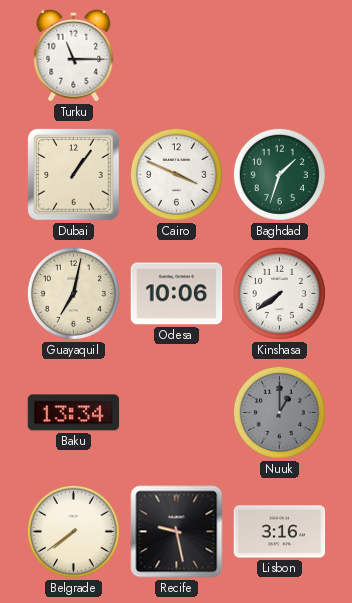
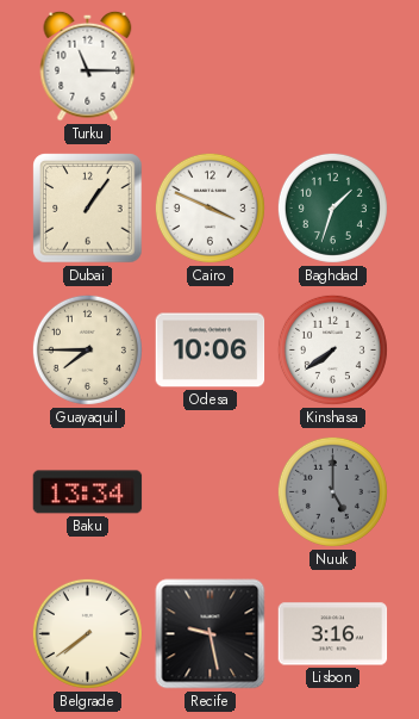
Guayaquil: 7:02 -> 7:45
Nuuk: 1:00 -> 5:00
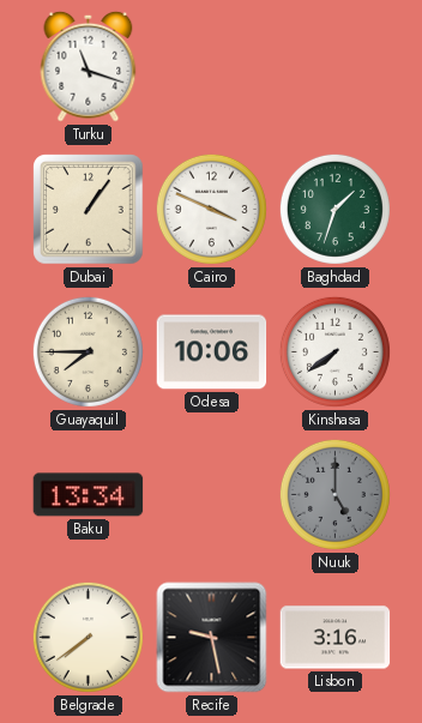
Turku: 11:15 -> 11:18
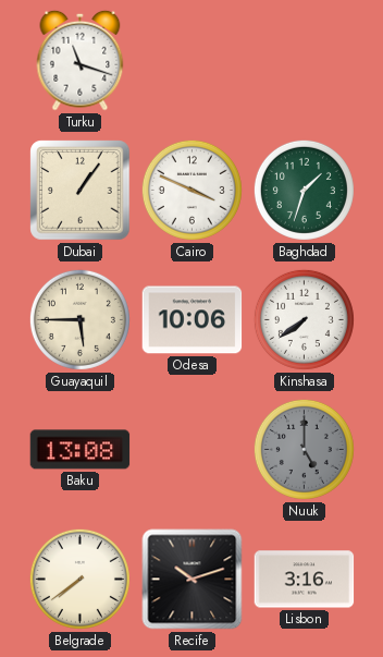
Guayaquil: 7:45 -> 5:45
Baku: 13:34 -> 13:08
Recife: 9:28 -> 10:12
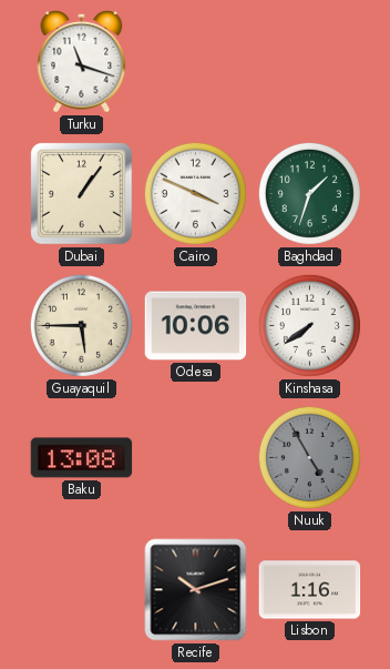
Nuuk: 5:00 -> 4:55
Belgrade: 7:39 -> none
Lisbon: 3:16 -> 1:16
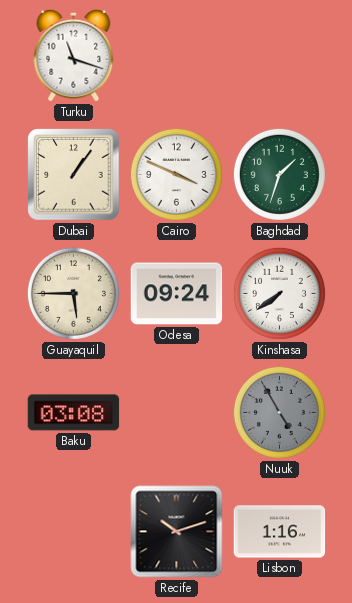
Odesa: 10:06 -> 09:24
Baku: 13:08 -> 03:08
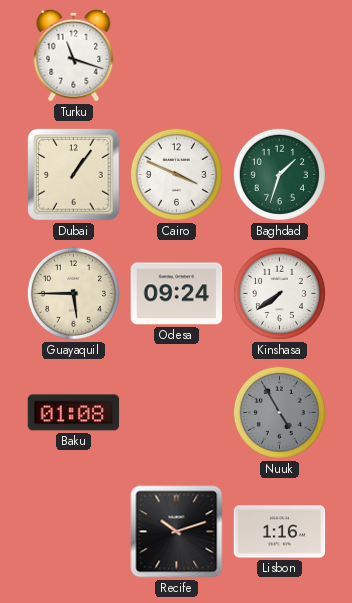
Baku: 03:08 -> 01:08
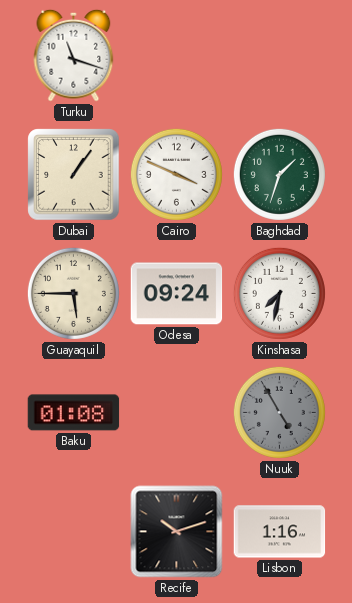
Kinshasa: 7:39 -> 7:32
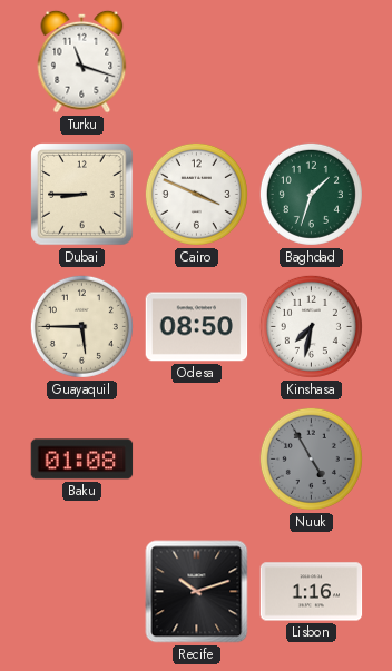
Dubai: 1:06 -> 8:45
Odesa: 09:24 -> 08:50
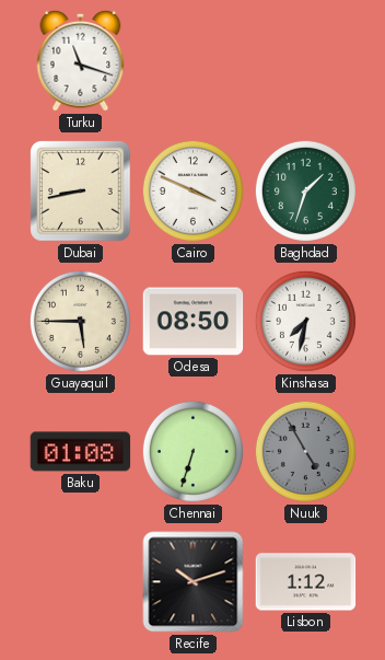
Dubai: 8:45 -> 8:43
Chennai: none -> 6:33
Lisbon: 1:16 -> 1:12
